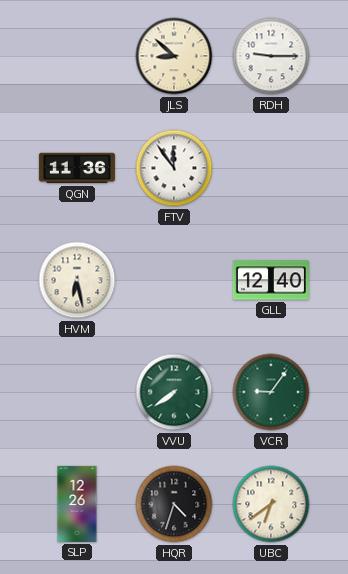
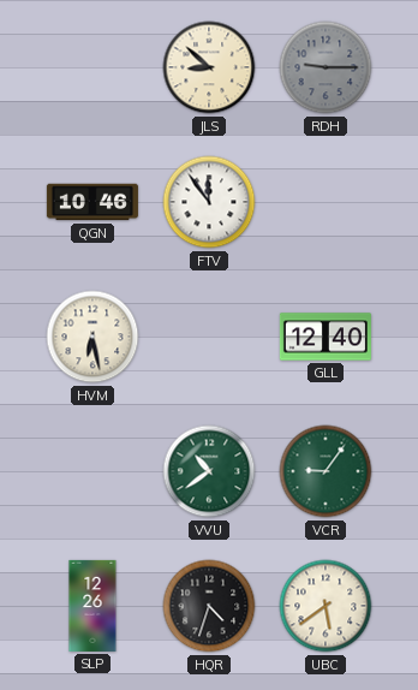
RDH dial: white -> grey
QGN: 11:36 -> 10:46
VVU: 7:39 -> 10:39
UBC: 6:39 -> 5:39
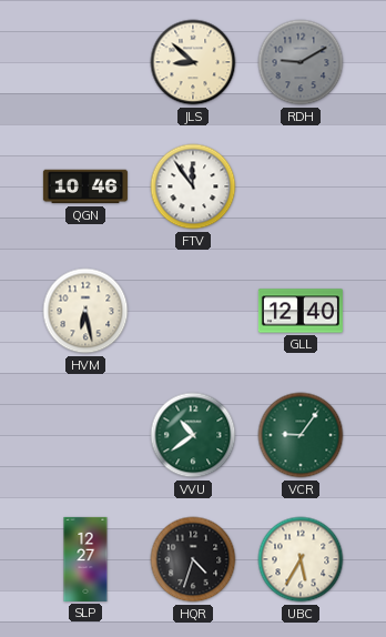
RDH: 9:15 -> 9:10
SLP: 12:26 -> 12:27
UBC: 5:39 -> 5:35
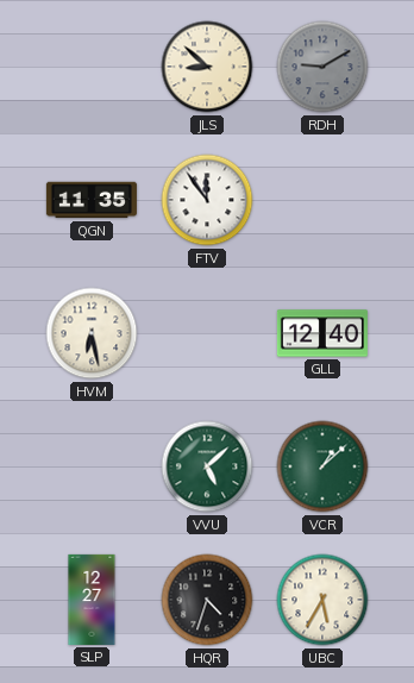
QGN: 10:46 -> 11:35
VVU: 10:39 -> 5:08
VCR: 9:06 -> 1:08
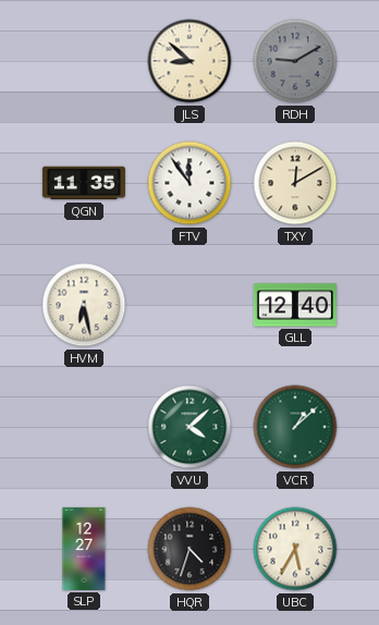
TXY: none -> 12:10
VVU: 5:08 -> 4:08
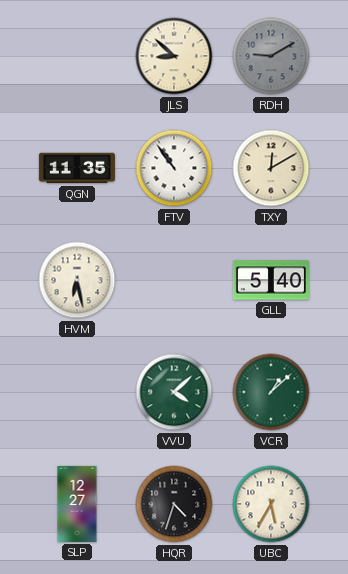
FTV: 11:54 -> 10:54
GLL: 12:40 -> 5:40
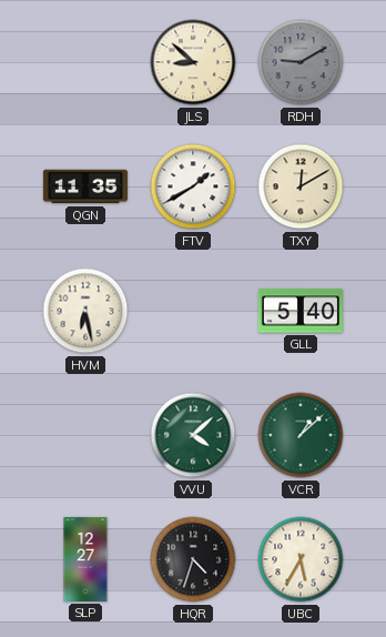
FTV: 10:54 -> 1:40
